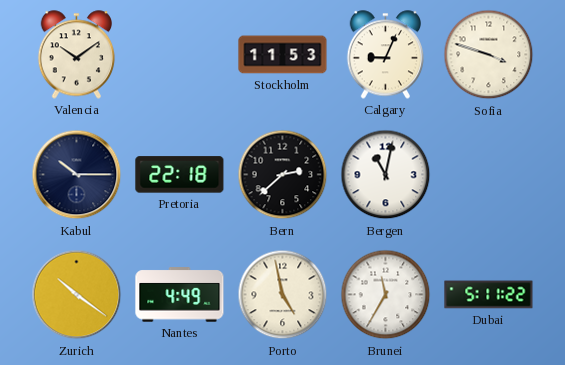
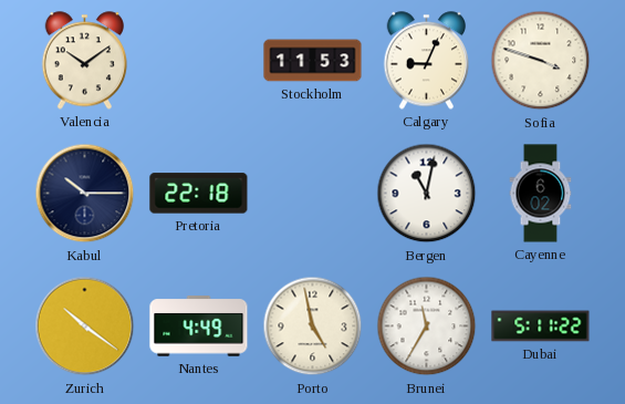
Bern: 2:38 -> none
Cayenne: none -> 6:02
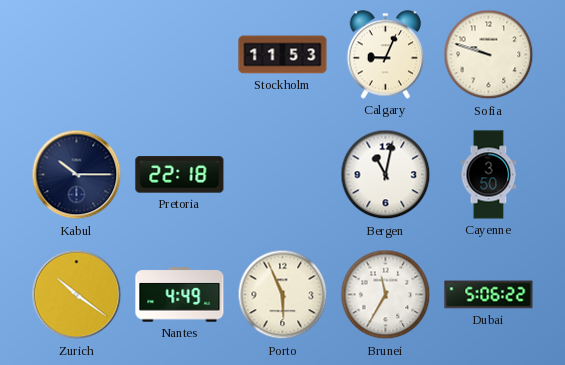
Valencia: 10:09 -> none
Sofia: 3:48 -> 9:48
Cayenne: 6:02 -> 3:50
Porto: 4:58 -> 5:56
Dubai: 5:11 -> 5:06
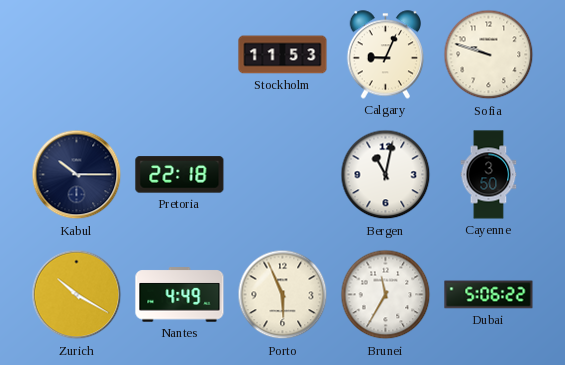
Zurich: 10:21 -> 10:20
